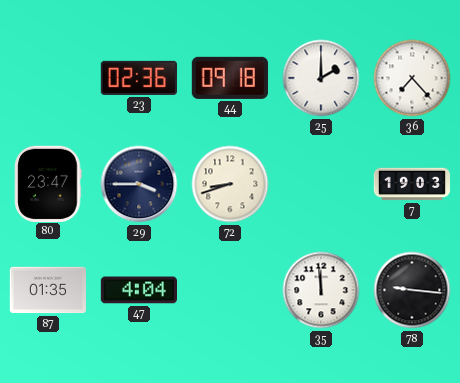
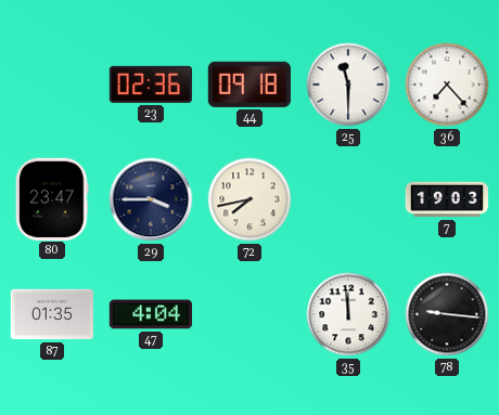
25: 2:00 -> 11:30
72: 8:42 -> 7:43
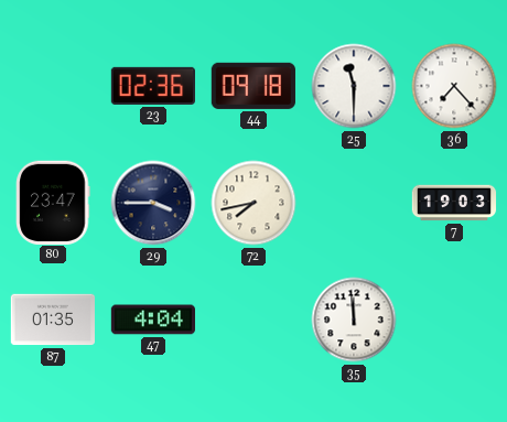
78: 9:16 -> none
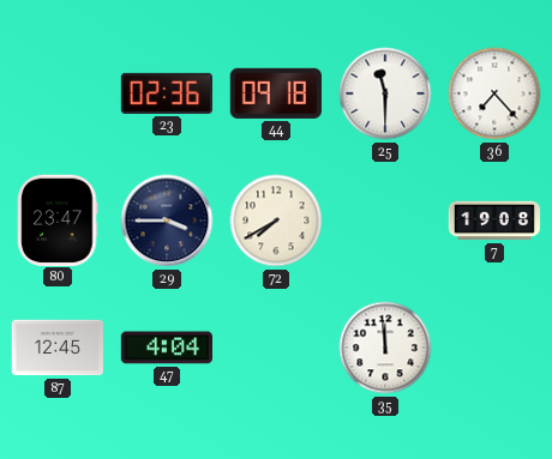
72: 7:43 -> 7:40
7: 19:03 -> 19:08
87: 01:35 -> 12:45
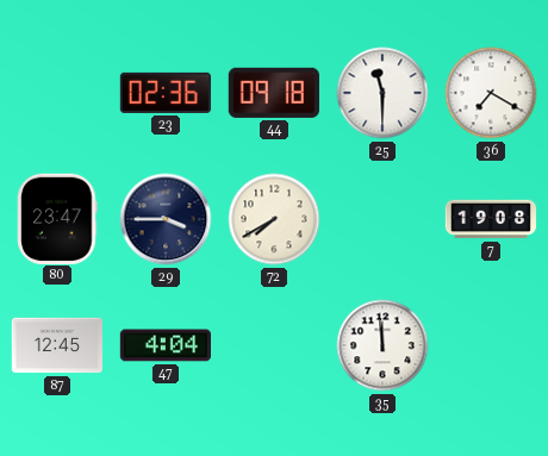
36: 7:23 -> 7:20
